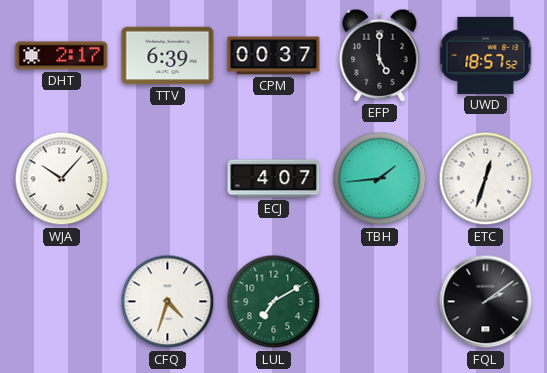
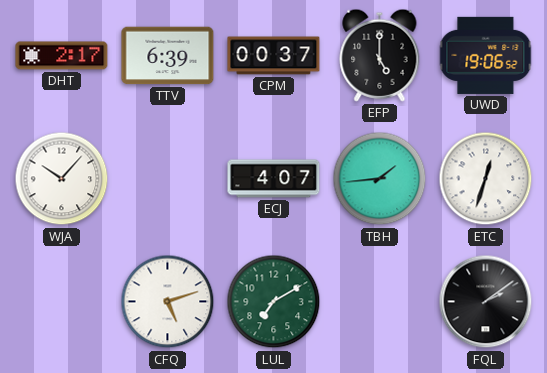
UWD: 18:57 -> 19:06
CFQ: 4:33 -> 5:12
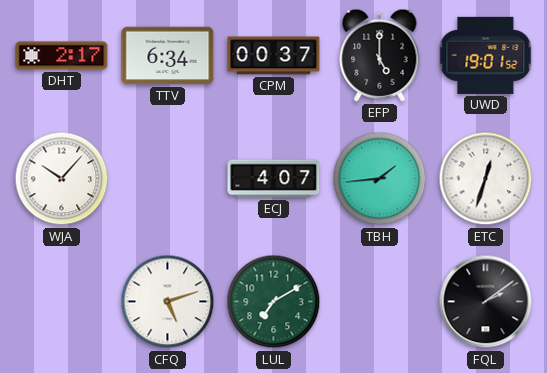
TTV: 6:39 -> 6:34
UWD: 19:06 -> 19:01
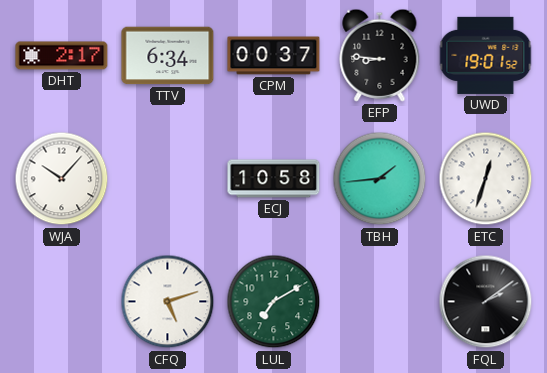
EFP: 5:00 -> 8:46
ECJ: 4:07 -> 10:58
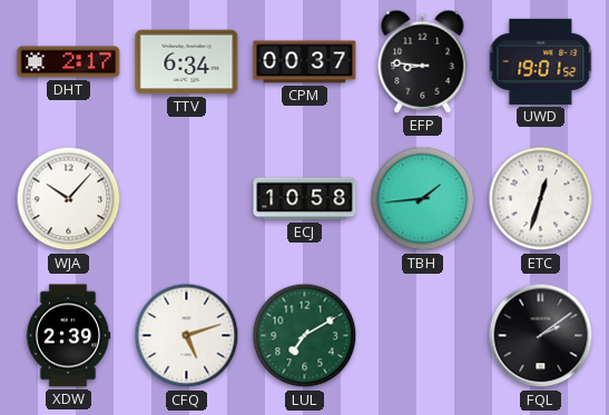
XDW: none -> 2:39
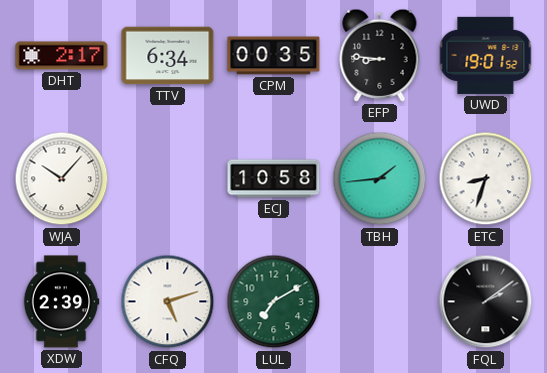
CPM: 00:37 -> 00:35
ETC: 12:33 -> 8:33
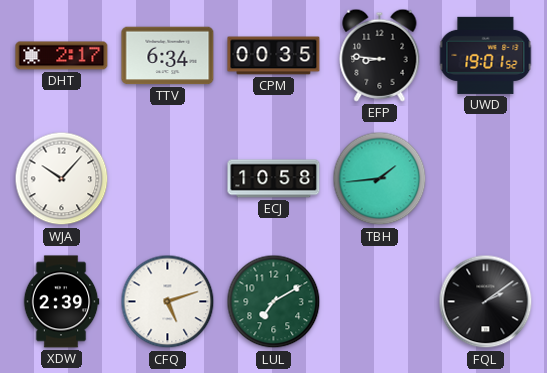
ETC: 8:33 -> none
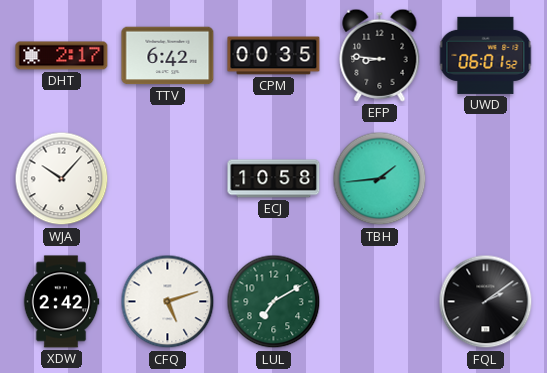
TTV: 6:34 -> 6:42
UWD: 19:01 -> 06:01
XDW: 2:39 -> 2:42
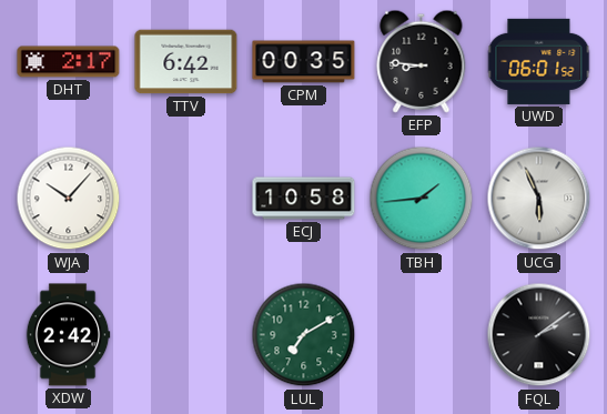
UCG: none -> 5:56
CFQ: 5:12 -> none
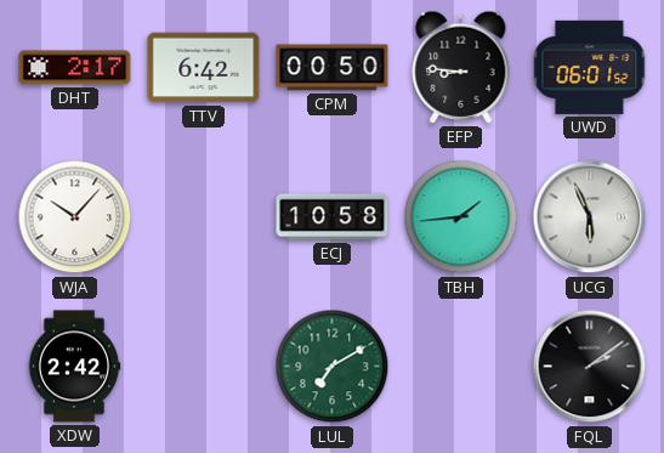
CPM: 00:35 -> 00:50
